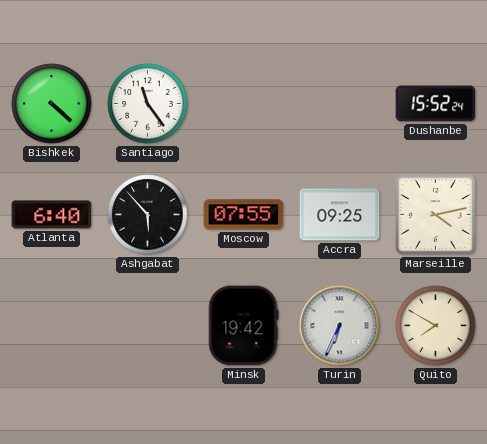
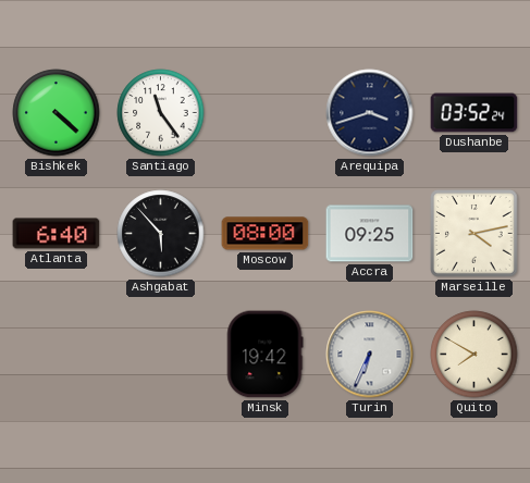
Arequipa: none -> 3:42
Dushanbe: 15:52 -> 03:52
Moscow: 07:55 -> 08:00
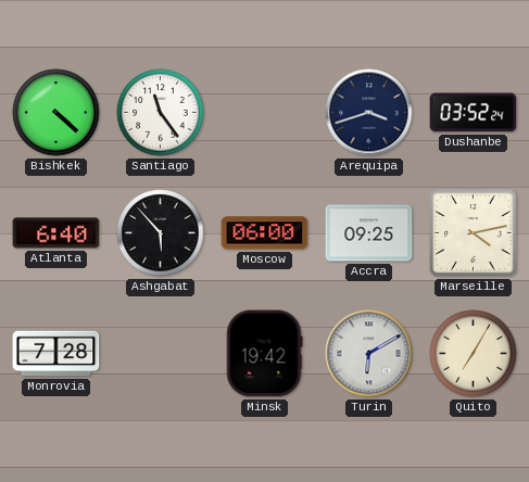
Moscow: 08:00 -> 06:00
Monrovia: none -> 7:28
Turin: 6:34 -> 6:10
Quito: 7:50 -> 7:05
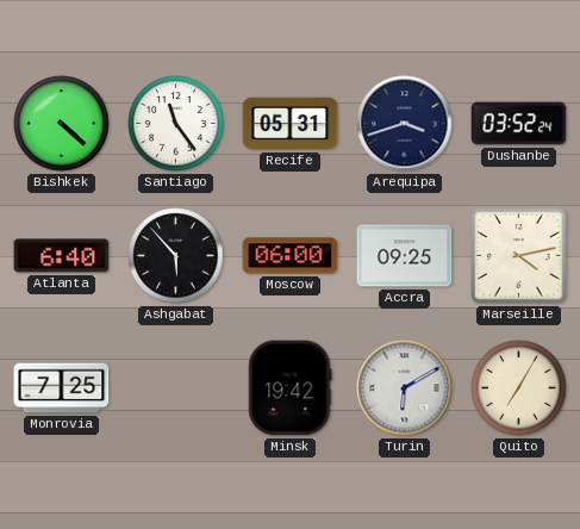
Recife: none -> 05:31
Monrovia: 7:28 -> 7:25
